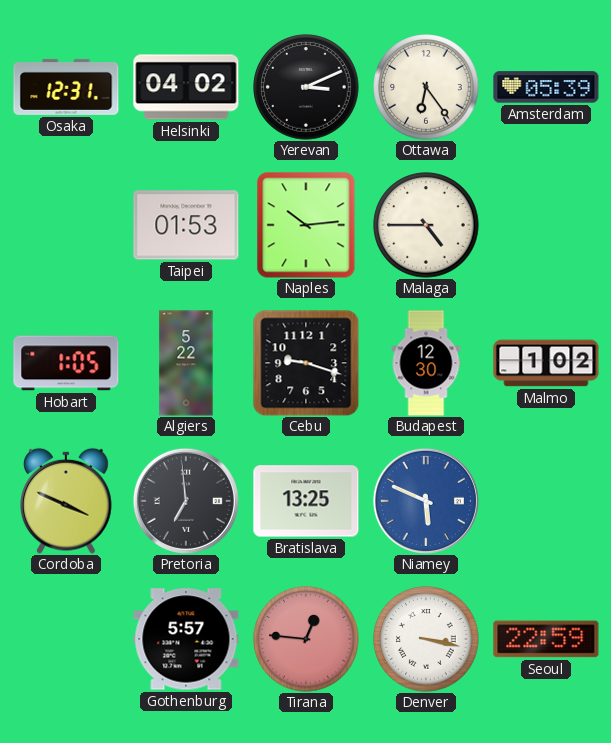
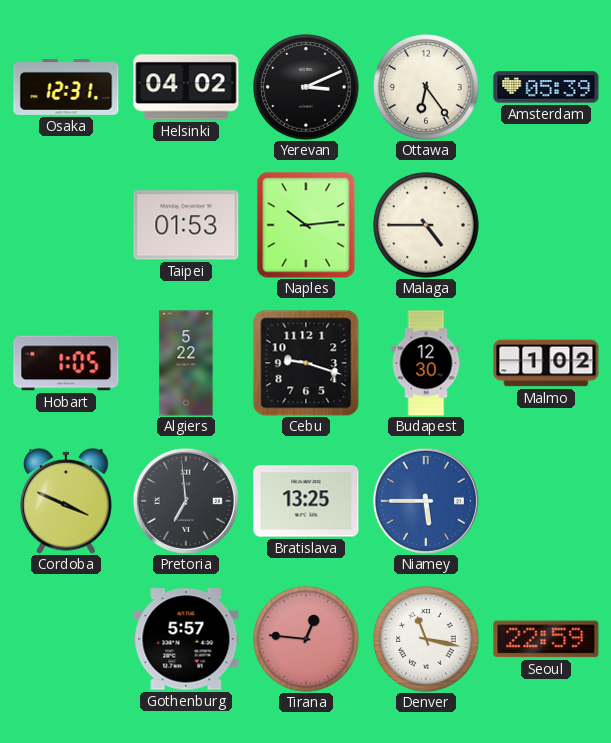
Niamey: 5:49 -> 5:45
Denver: 3:17 -> 11:17
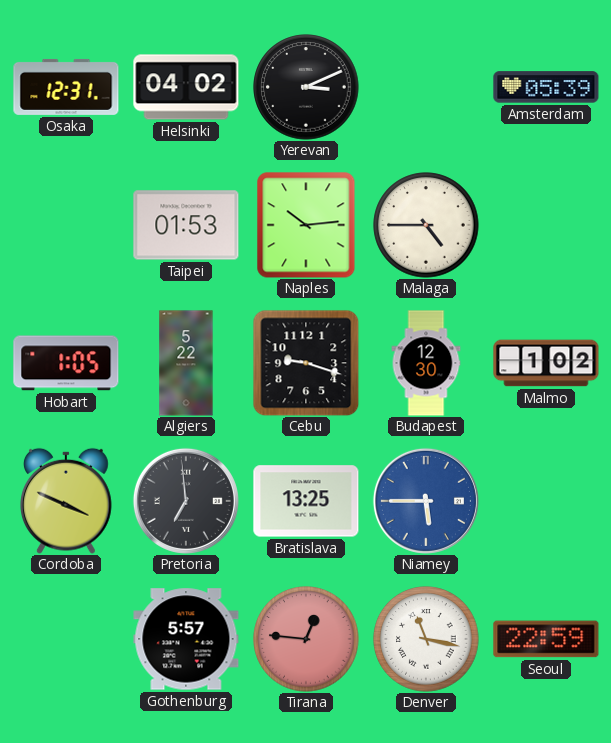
Ottawa: 6:24 -> none
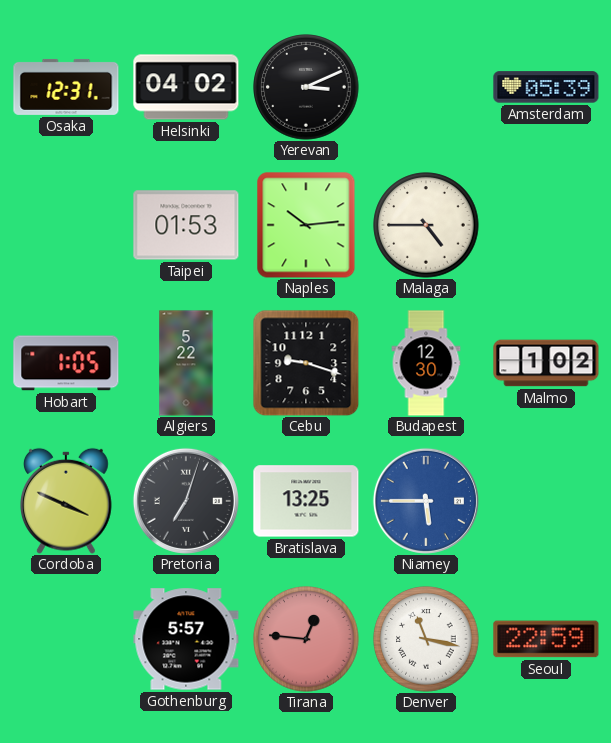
Pretoria: 6:59 -> 7:03
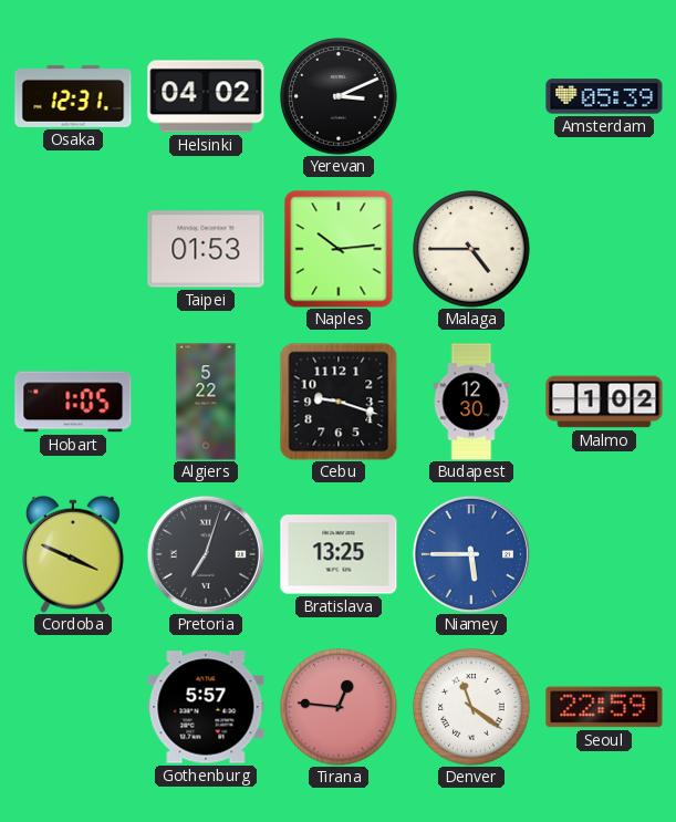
Denver: 11:17 -> 11:21
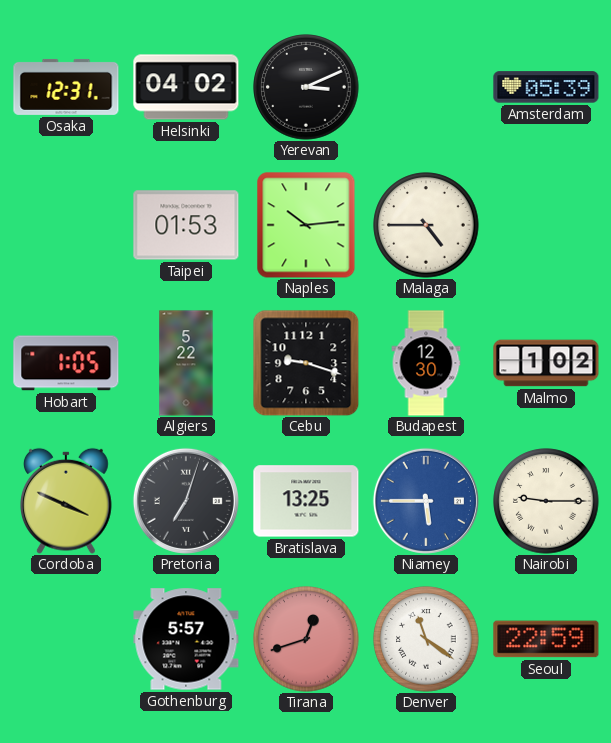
Nairobi: none -> 9:15
Tirana: 12:46 -> 12:42
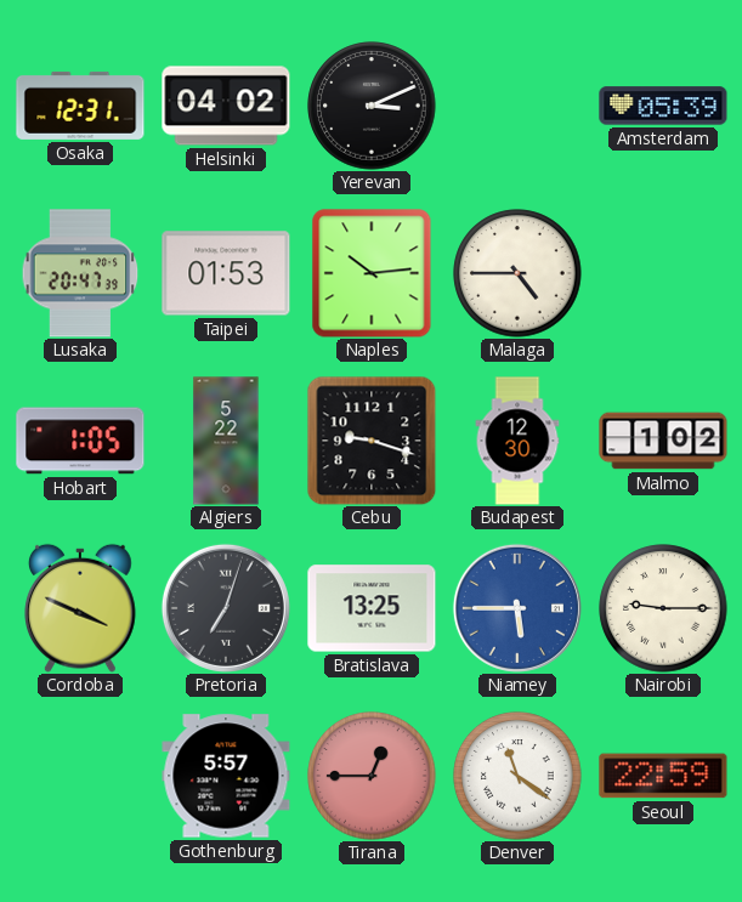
Lusaka: none -> 20:47
Tirana: 12:42 -> 12:45
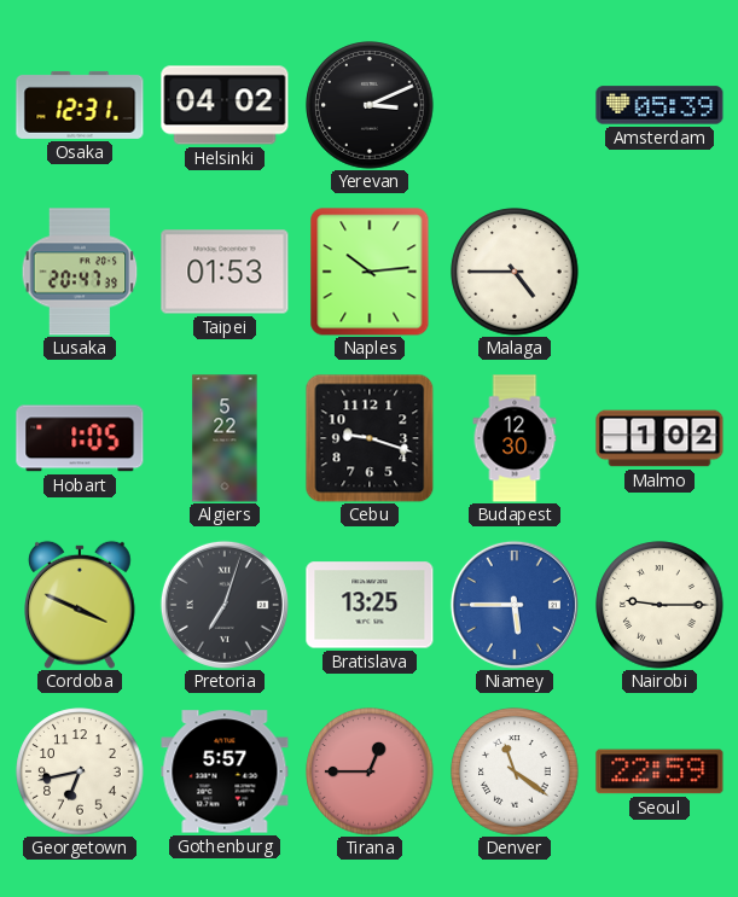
Georgetown: none -> 6:43
